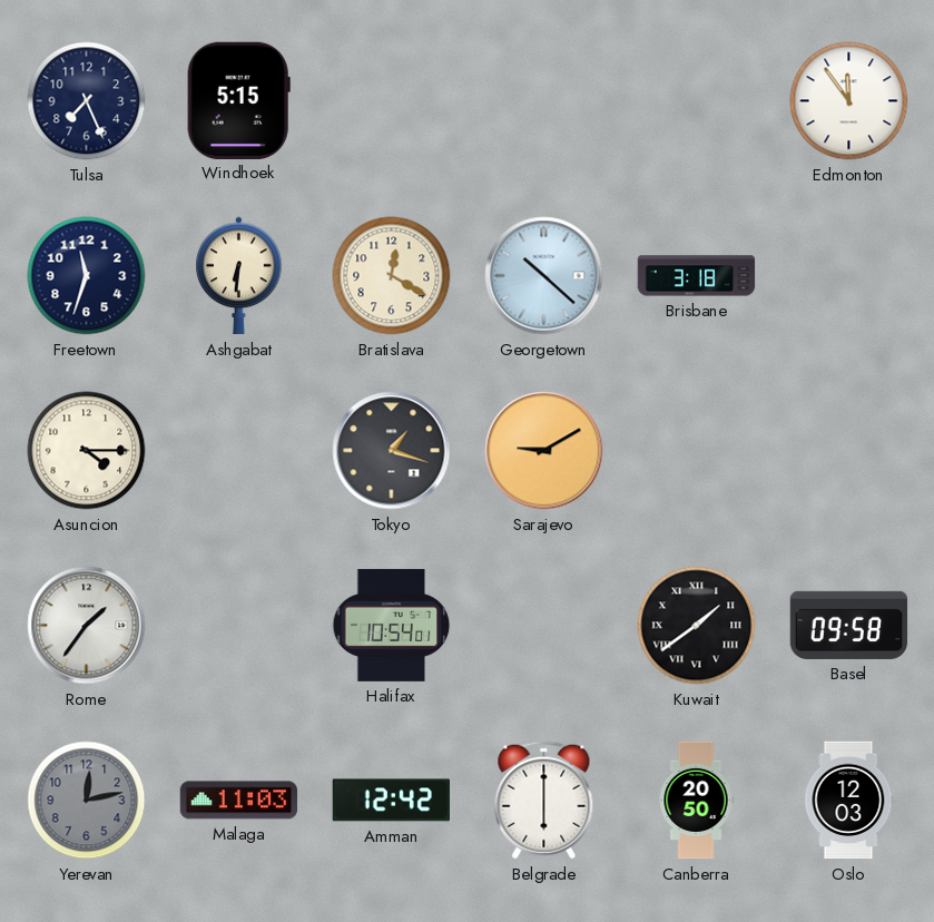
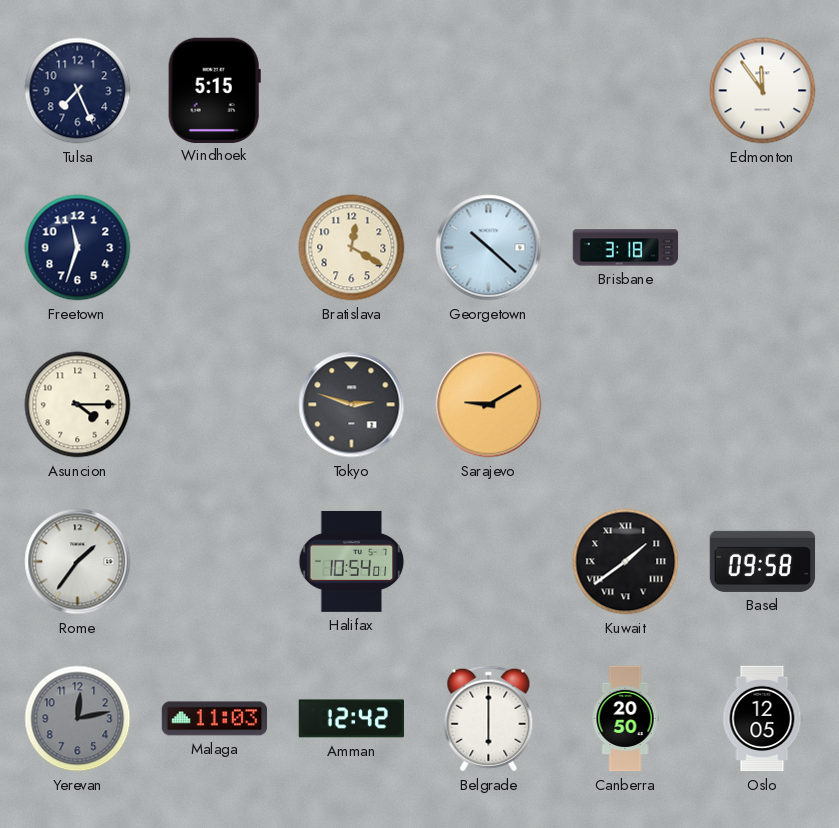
Ashgabat: 6:31 -> none
Tokyo: 1:18 -> 2:48
Oslo: 12:03 -> 12:05
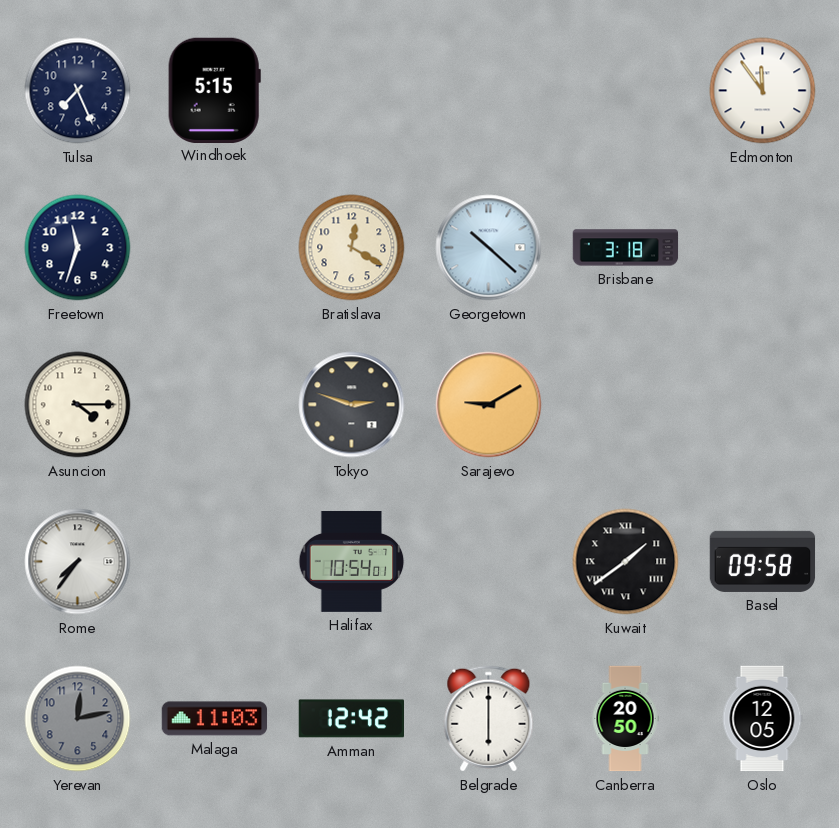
Rome: 1:36 -> 7:36
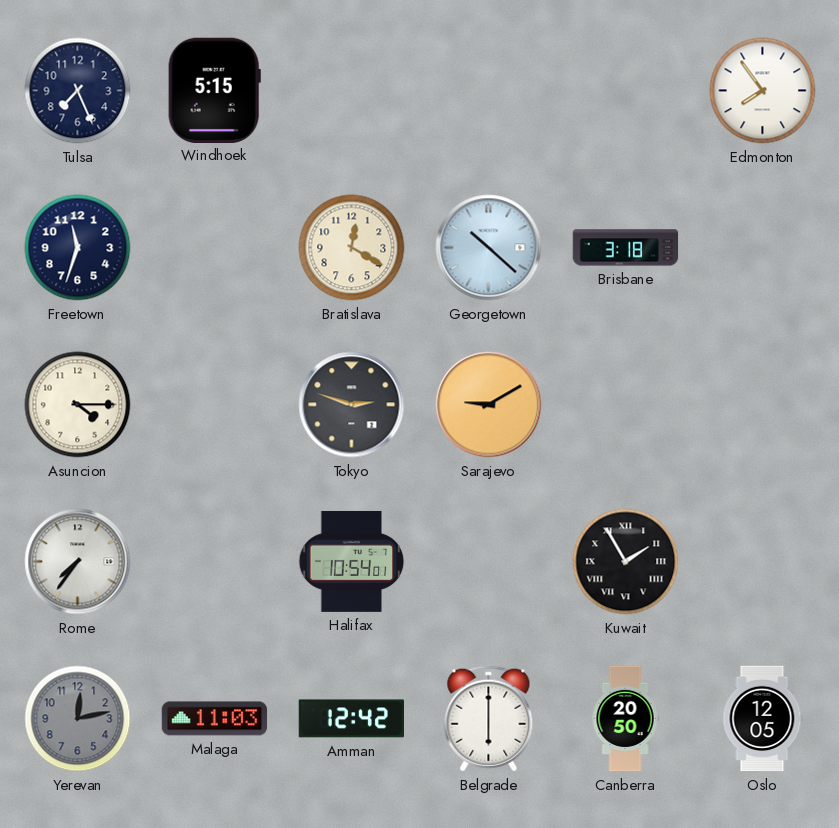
Edmonton: 11:54 -> 7:54
Kuwait: 1:39 -> 1:55
Basel: 09:58 -> none
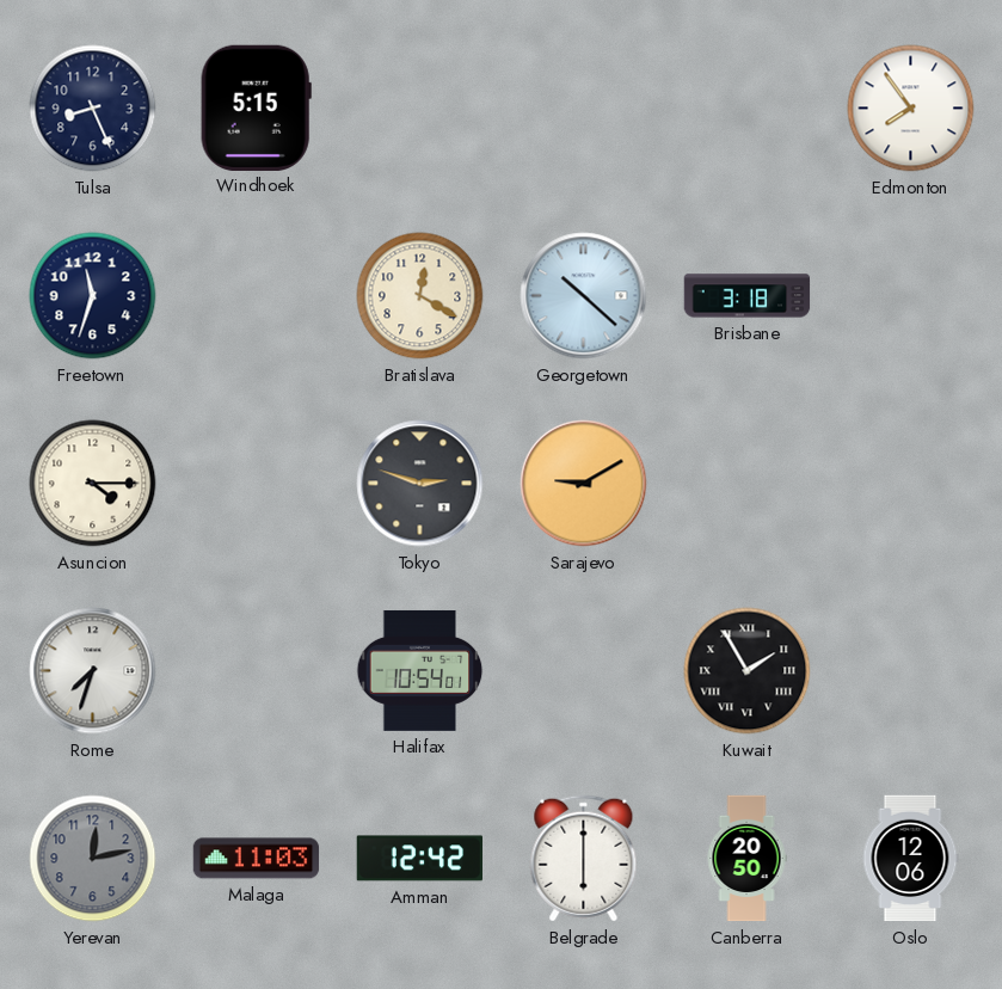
Tulsa: 7:26 -> 8:26
Rome: 7:36 -> 7:33
Oslo: 12:05 -> 12:06
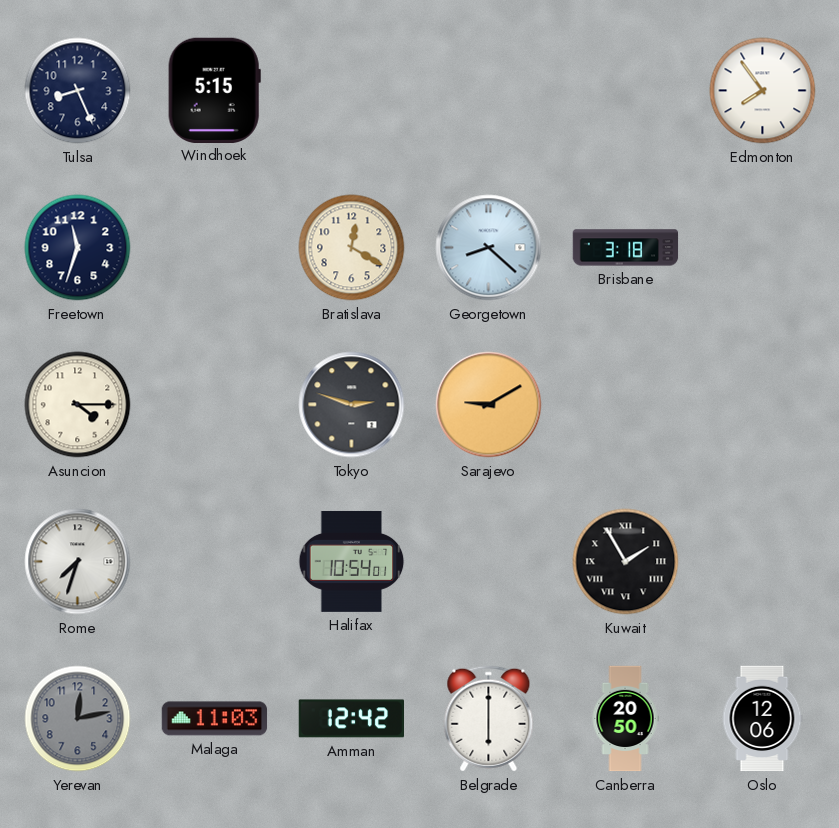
Georgetown: 10:22 -> 8:22
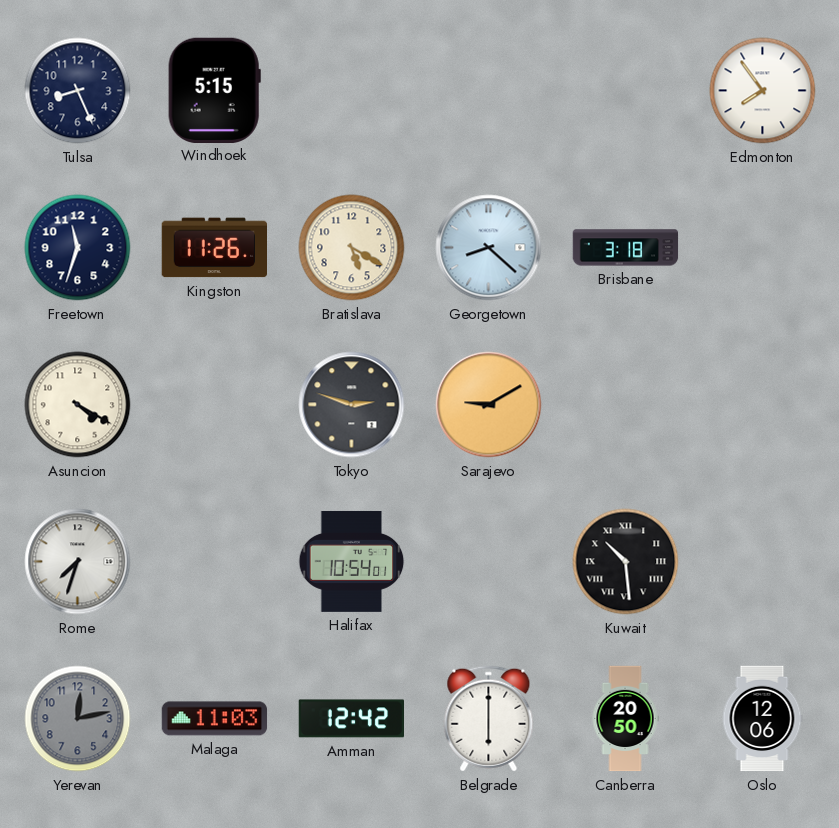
Kingston: none -> 11:26
Bratislava: 12:20 -> 5:20
Asuncion: 4:15 -> 4:20
Kuwait: 1:55 -> 10:29
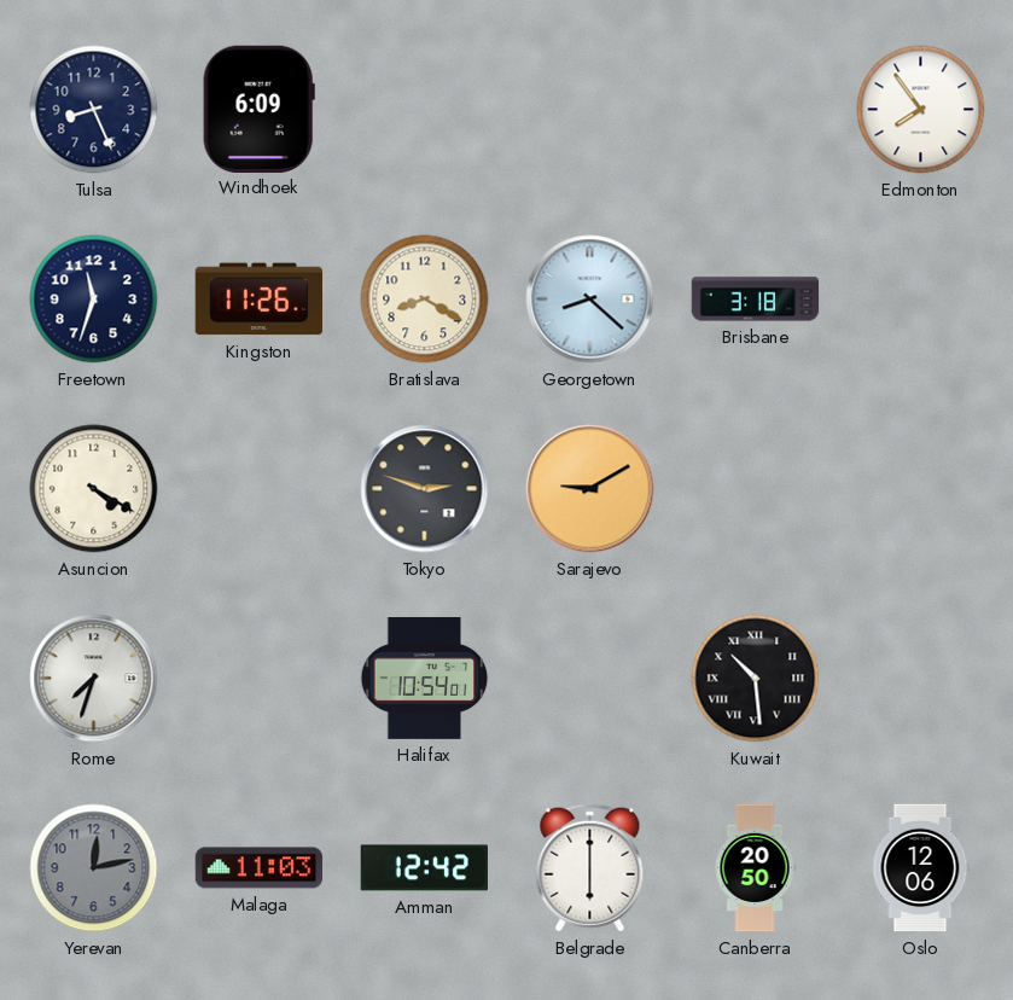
Windhoek: 5:15 -> 6:09
Bratislava: 5:20 -> 8:20
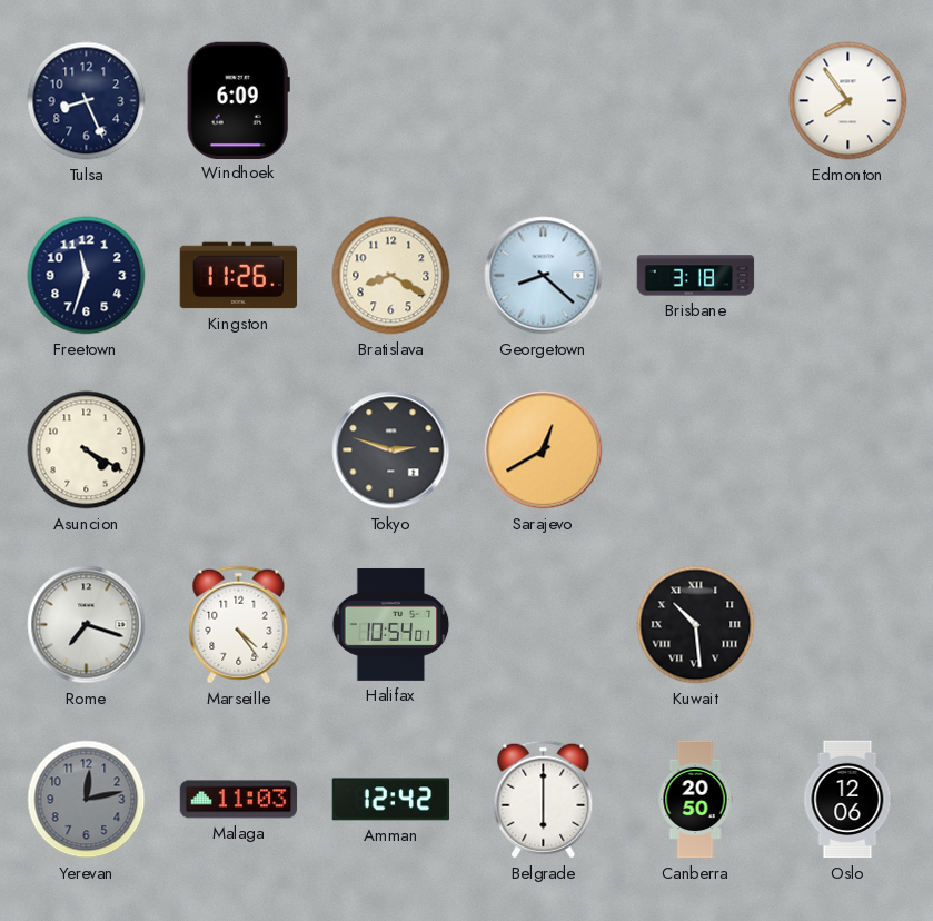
Sarajevo: 9:10 -> 12:40
Rome: 7:33 -> 7:18
Marseille: none -> 4:24
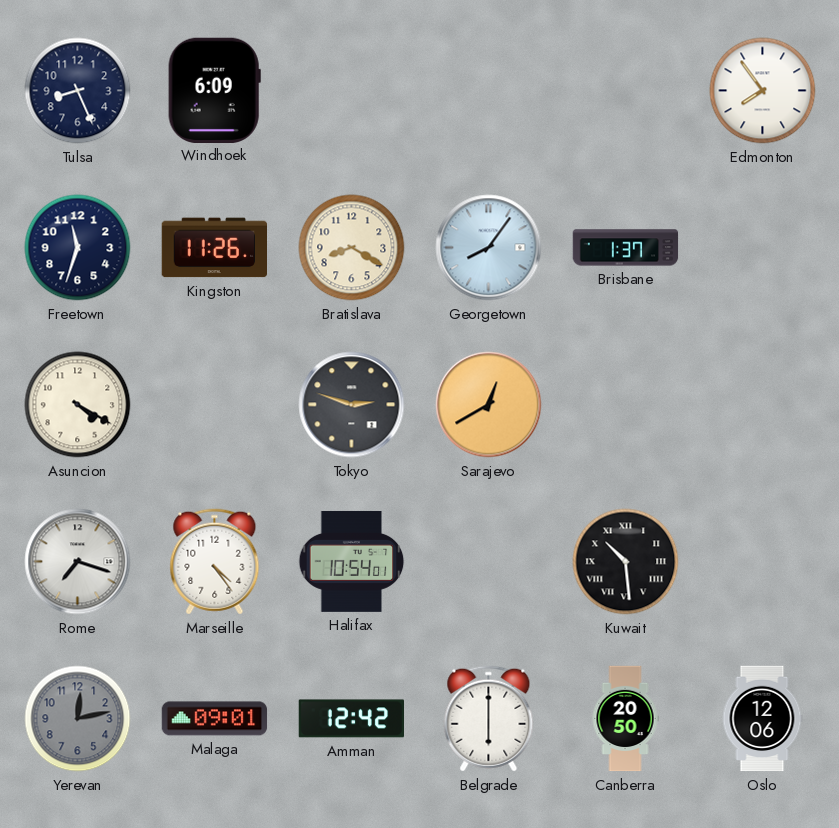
Georgetown: 8:22 -> 8:06
Brisbane: 3:18 -> 1:37
Malaga: 11:03 -> 09:01
